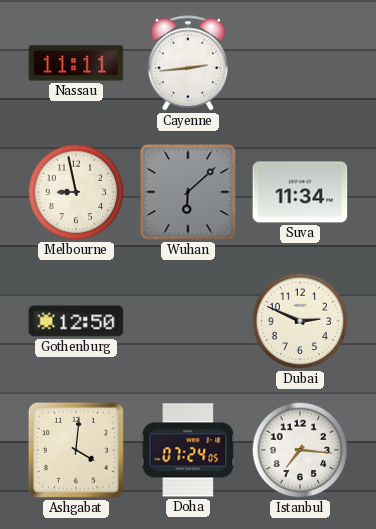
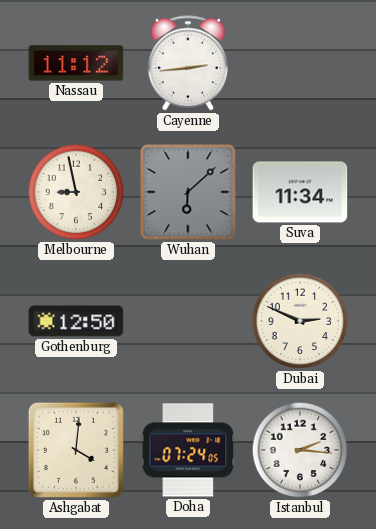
Nassau: 11:11 -> 11:12
Istanbul: 7:16 -> 2:16
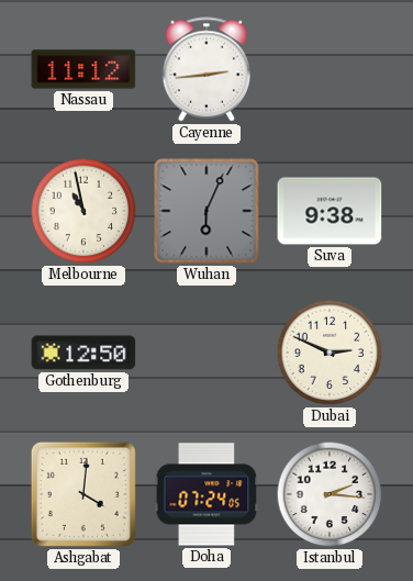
Melbourne: 8:58 -> 10:58
Wuhan: 6:08 -> 6:04
Suva: 11:34 -> 9:38
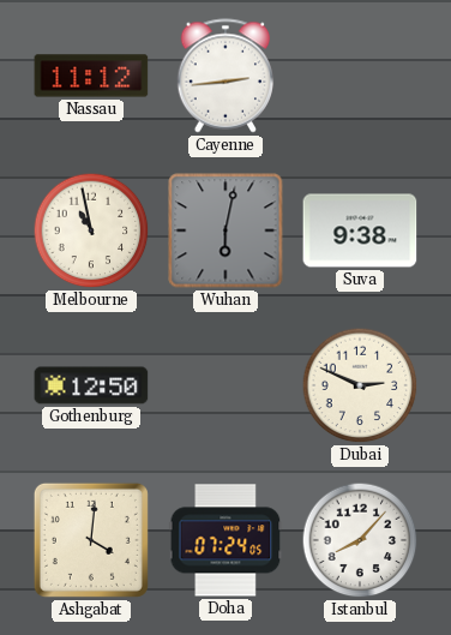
Wuhan: 6:04 -> 6:02
Istanbul: 2:16 -> 8:07
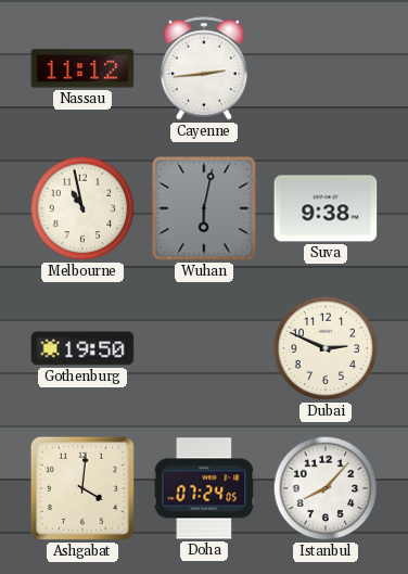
Gothenburg: 12:50 -> 19:50
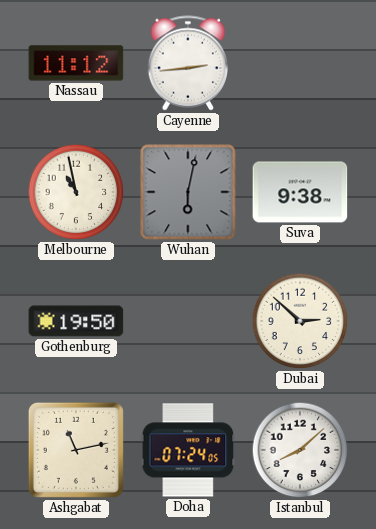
Dubai: 2:49 -> 2:52
Ashgabat: 4:01 -> 11:13
Istanbul: 8:07 -> 8:08
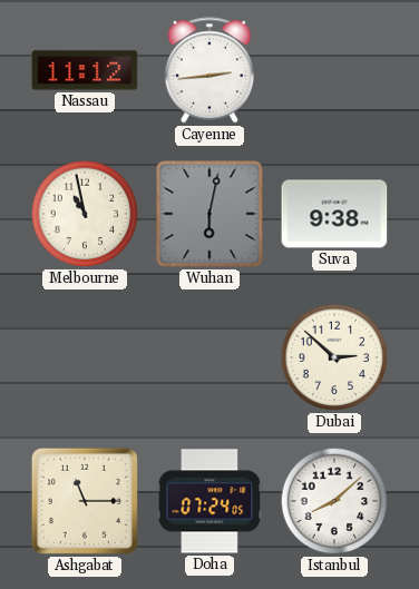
Gothenburg: 19:50 -> none
Ashgabat: 11:13 -> 11:15
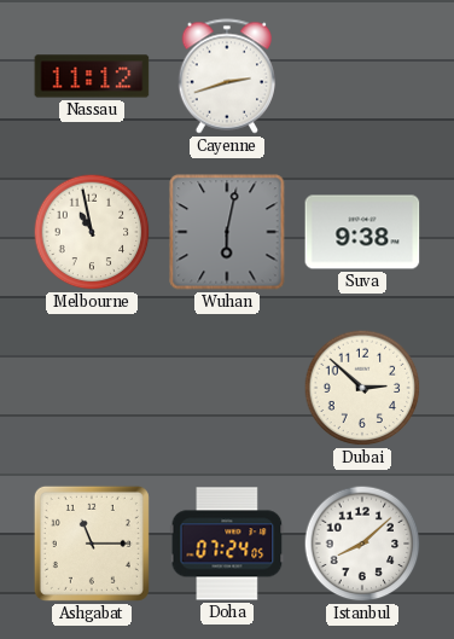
Cayenne: 2:44 -> 2:42
